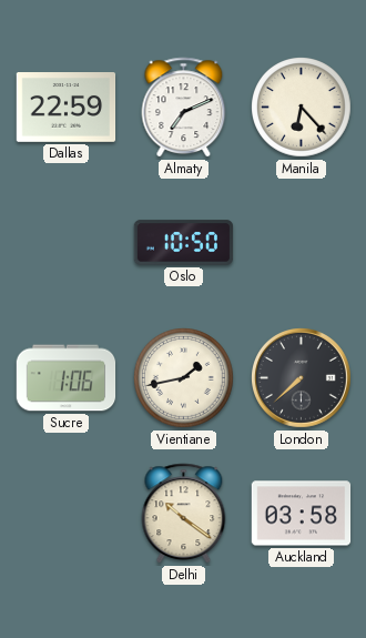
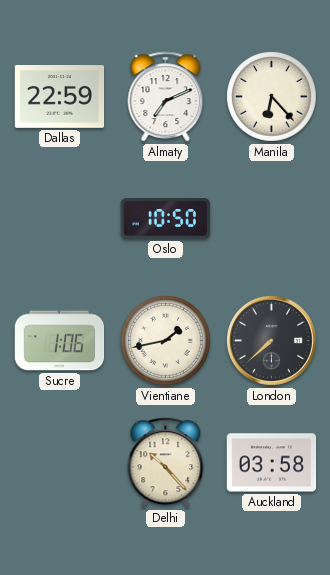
Delhi: 10:21 -> 10:23
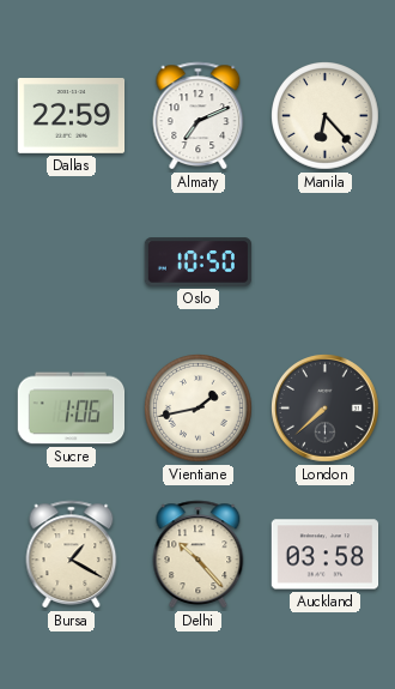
Bursa: none -> 1:20
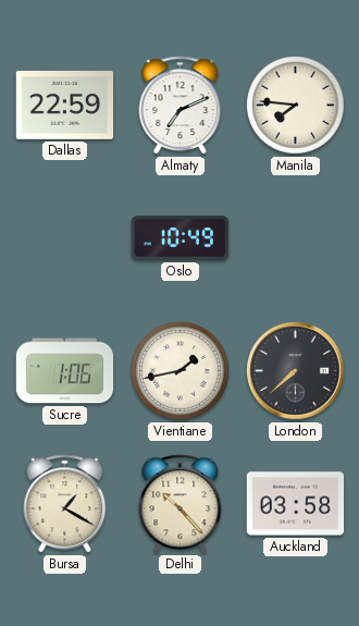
Manila: 6:23 -> 7:46
Oslo: 10:50 -> 10:49
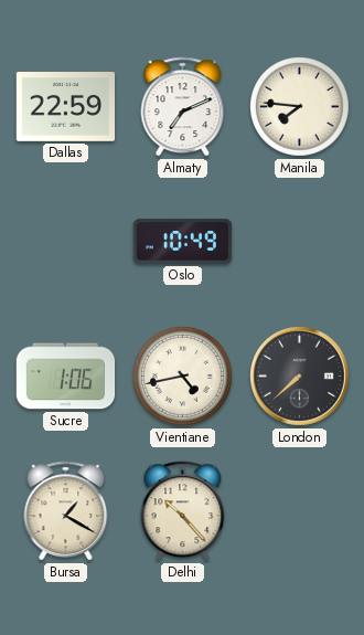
Vientiane: 1:43 -> 4:43
Auckland: 03:58 -> none
